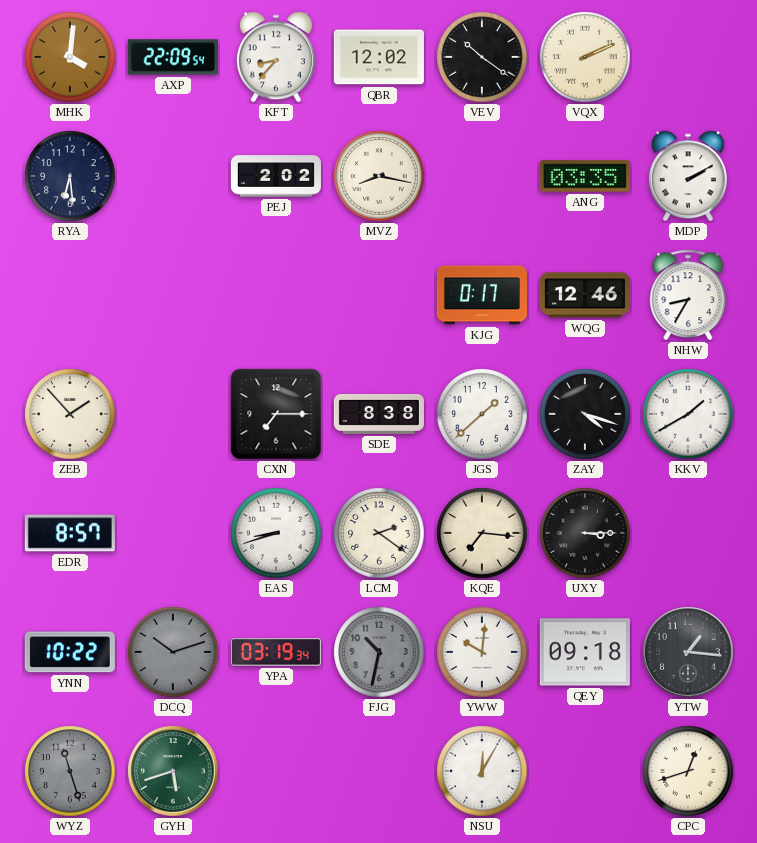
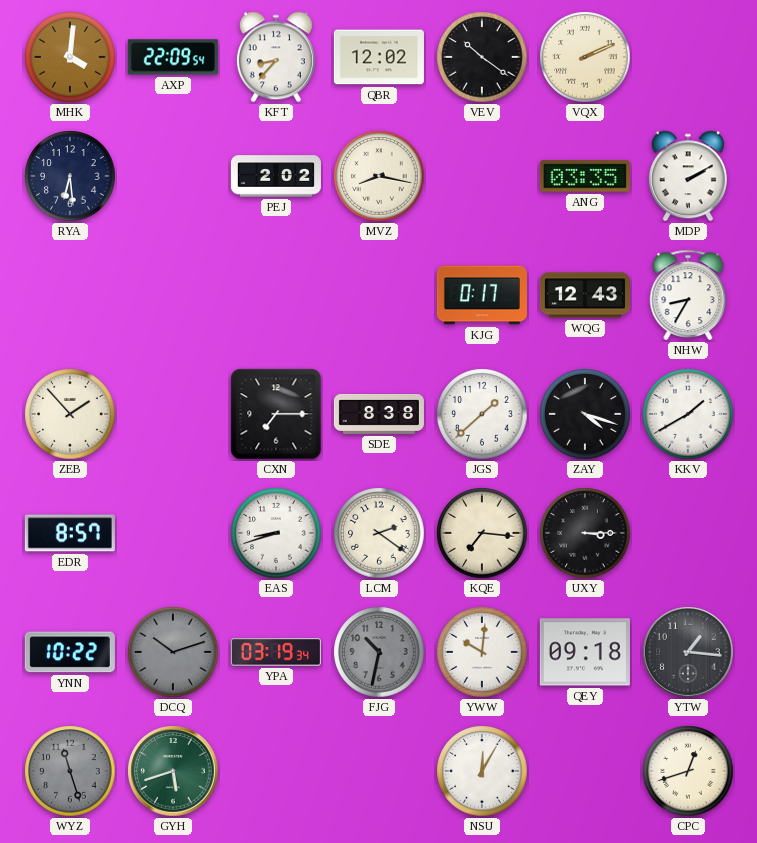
WQG: 12:46 -> 12:43
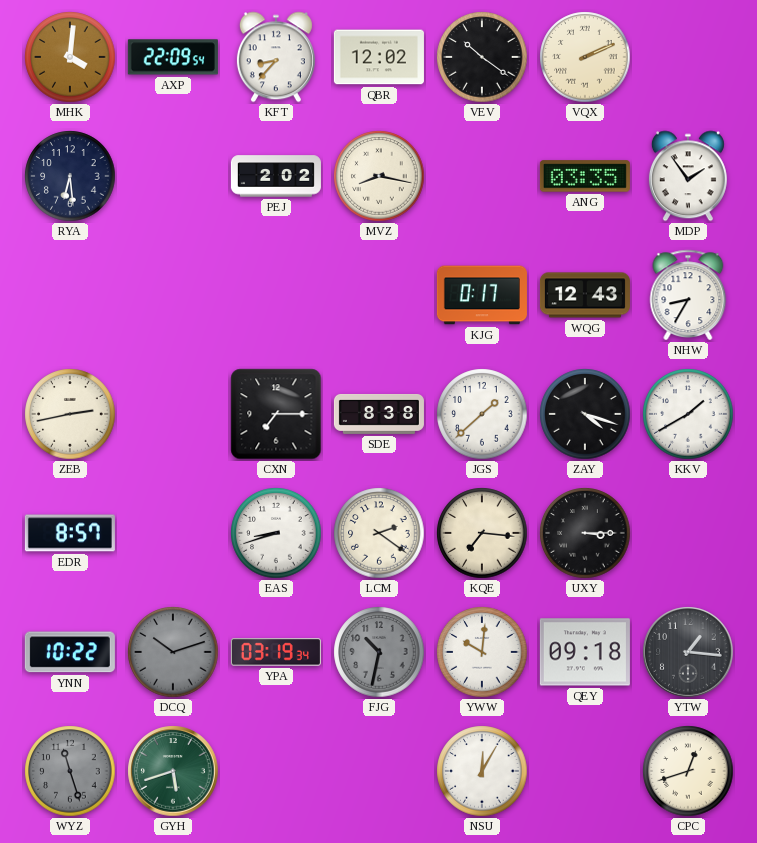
MDP: 2:10 -> 1:54
ZEB: 1:53 -> 2:43
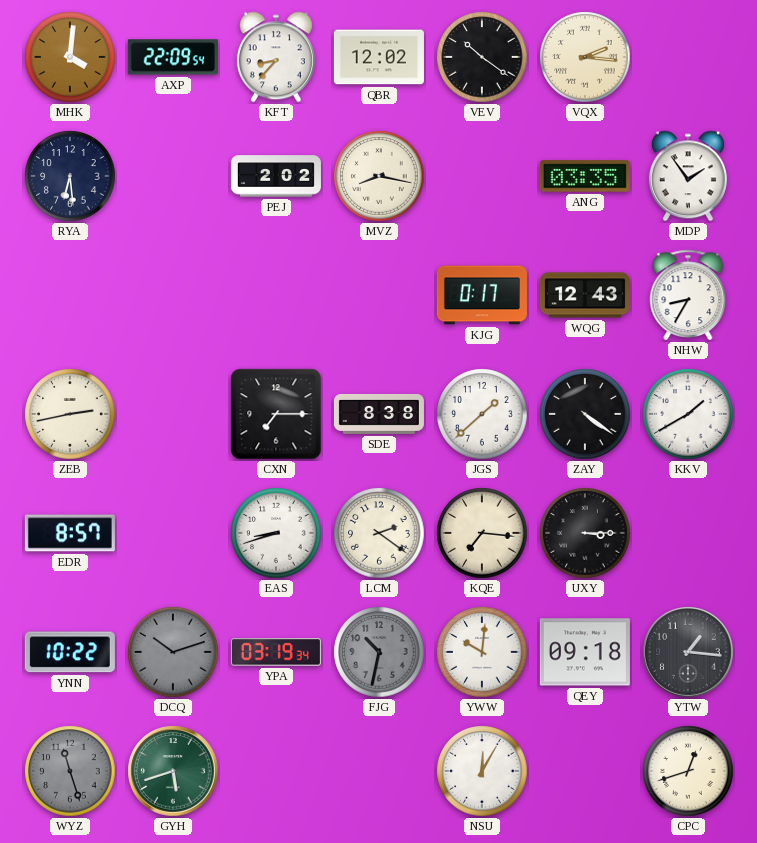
VQX: 2:11 -> 2:16
ZAY: 4:18 -> 4:21
